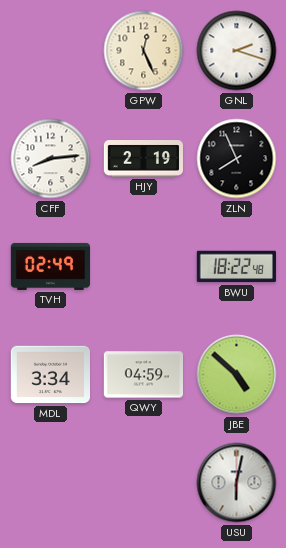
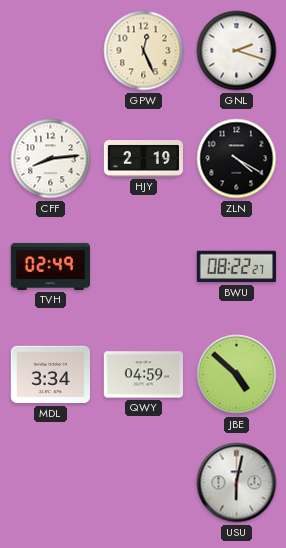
ZLN: 7:56 -> 4:20
BWU: 18:22 -> 08:22
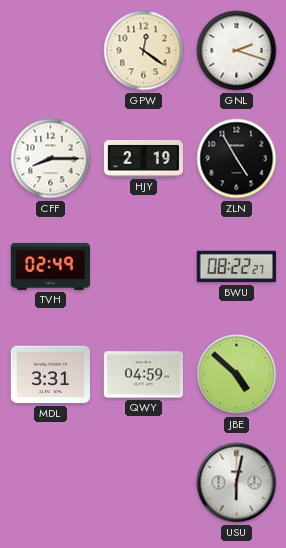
GPW: 12:26 -> 12:21
CFF: 8:14 -> 8:15
ZLN: 4:20 -> 4:55
MDL: 3:34 -> 3:31
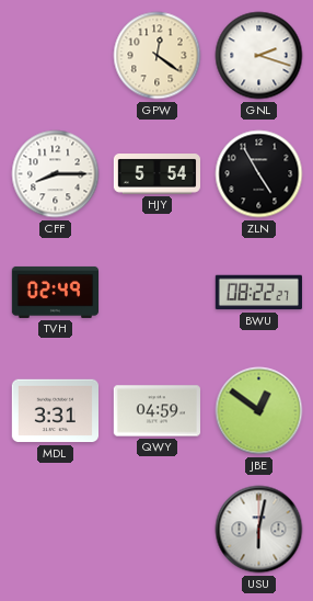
HJY: 2:19 -> 5:54
JBE: 4:52 -> 12:51
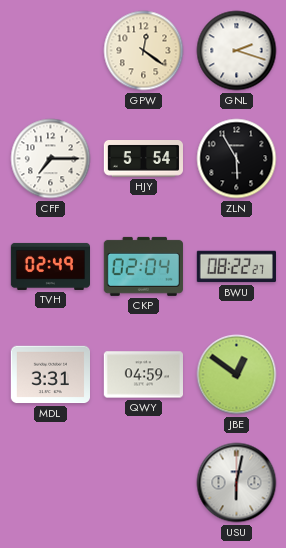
CFF: 8:15 -> 7:15
ZLN: 4:55 -> 5:55
CKP: none -> 02:04
